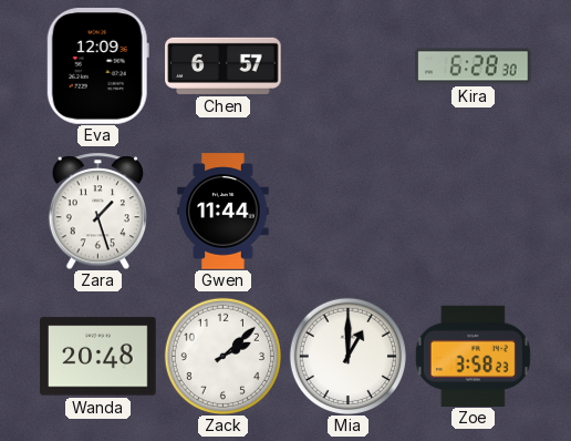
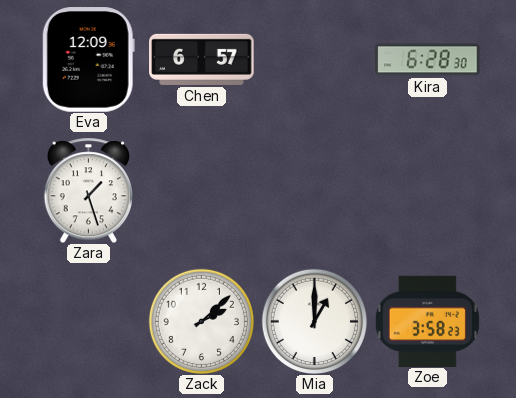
Gwen: 11:44 -> none
Wanda: 20:48 -> none
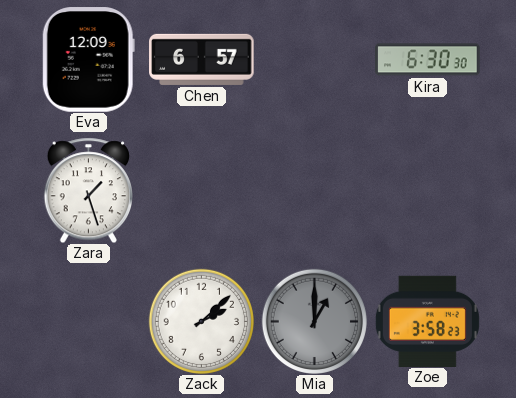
Kira: 6:28 -> 6:30
Mia dial: white -> grey
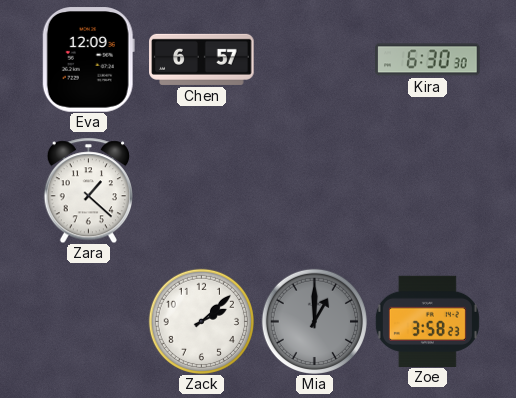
Zara: 1:27 -> 1:22
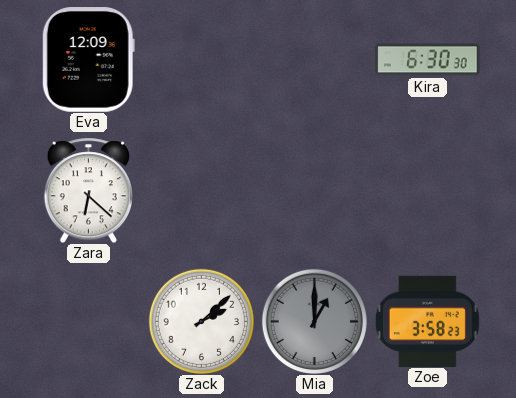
Chen: 6:57 -> none
Zara: 1:22 -> 6:22
